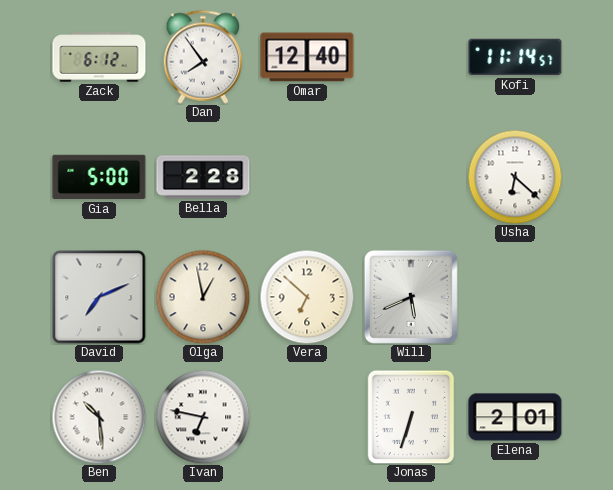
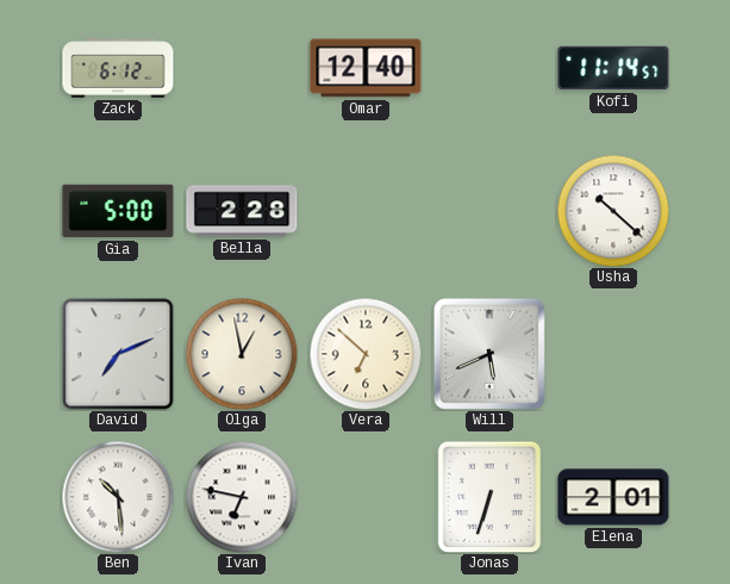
Dan: 7:54 -> none
Usha: 6:22 -> 10:22
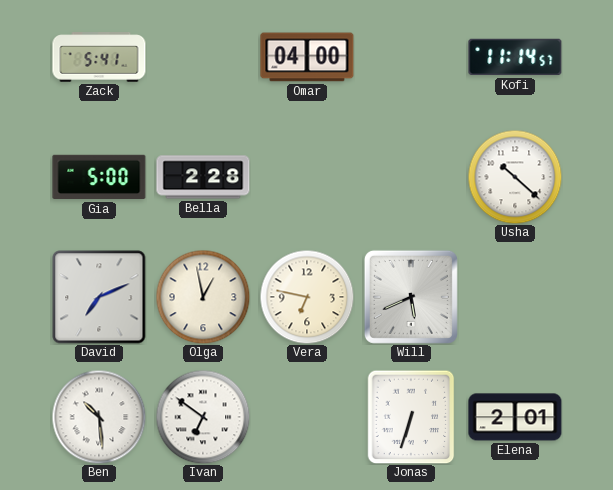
Zack: 6:12 -> 5:41
Omar: 12:40 -> 04:00
Vera: 6:52 -> 6:47
Ivan: 6:47 -> 6:51
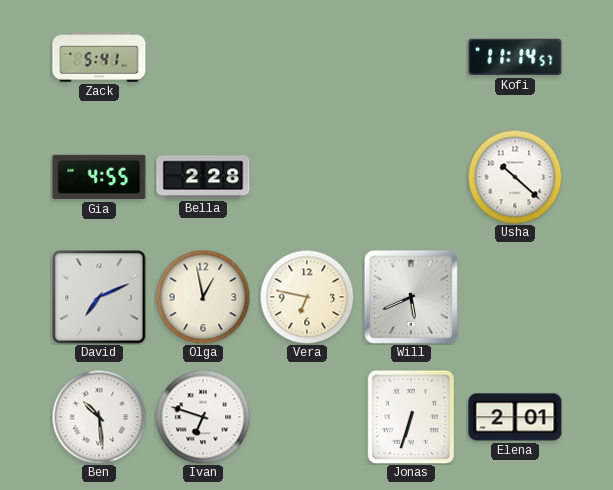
Omar: 04:00 -> none
Gia: 5:00 -> 4:55
Ivan: 6:51 -> 6:48
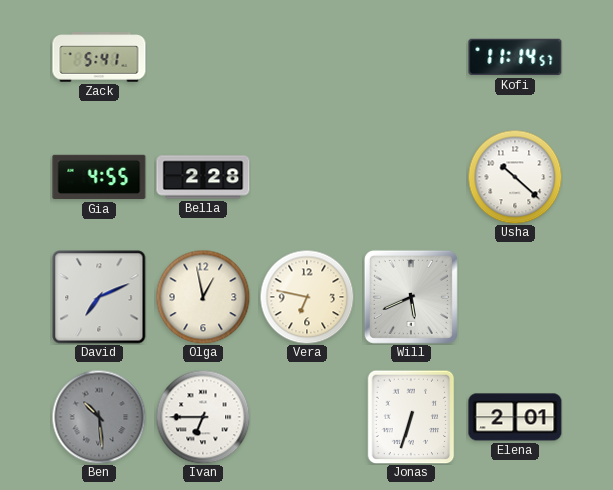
Ben dial: white -> grey
Ivan: 6:48 -> 6:45
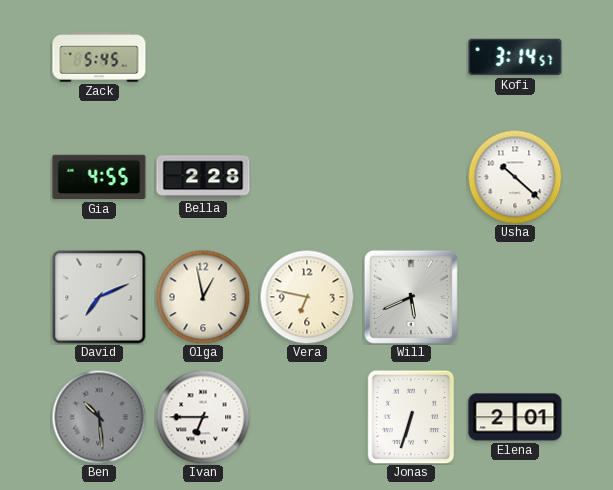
Zack: 5:41 -> 5:45
Kofi: 11:14 -> 3:14
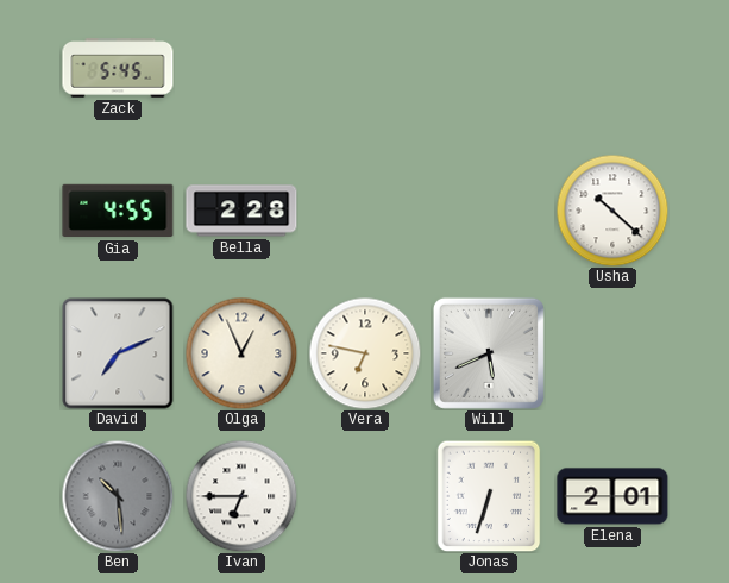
Kofi: 3:14 -> none
Olga: 12:58 -> 12:56
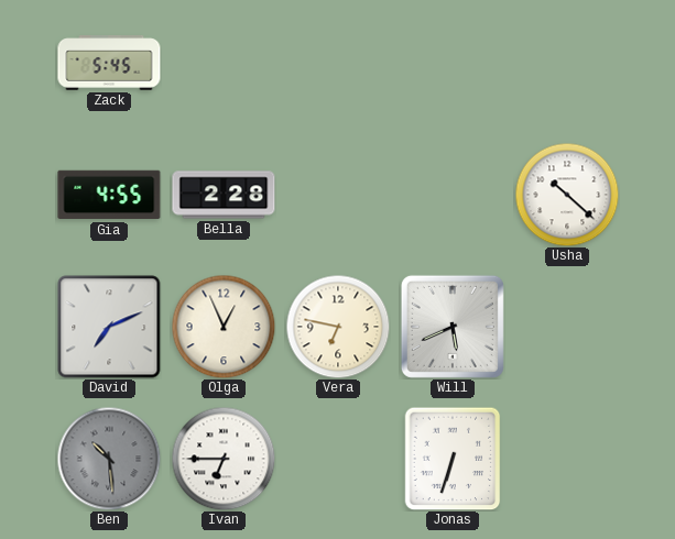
Elena: 2:01 -> none
